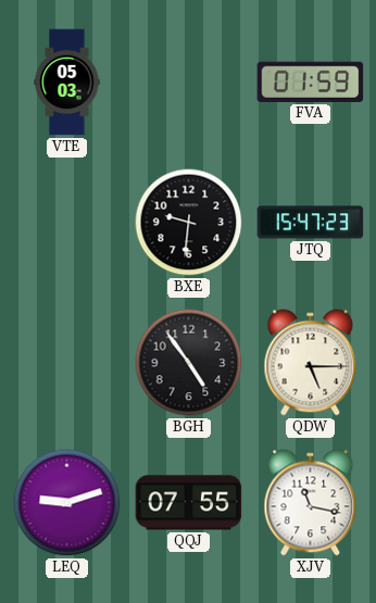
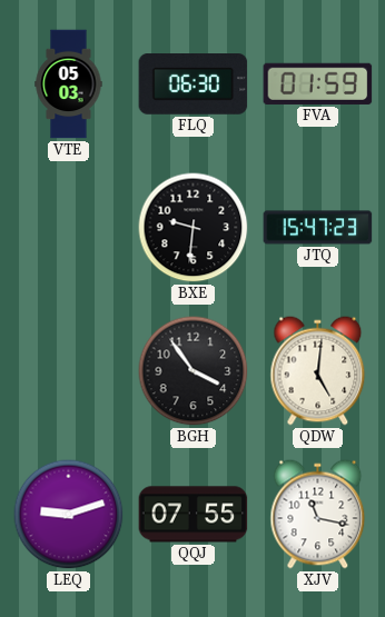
FLQ: none -> 06:30
BGH: 4:54 -> 3:54
QDW: 5:15 -> 5:01
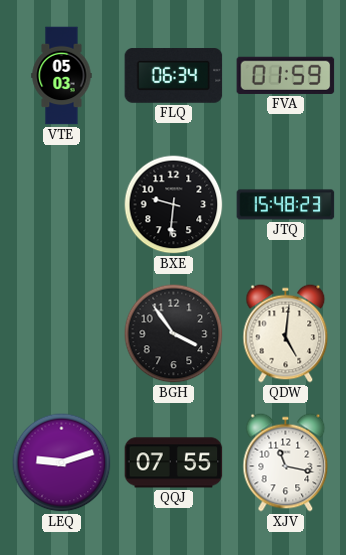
FLQ: 06:30 -> 06:34
JTQ: 15:47 -> 15:48
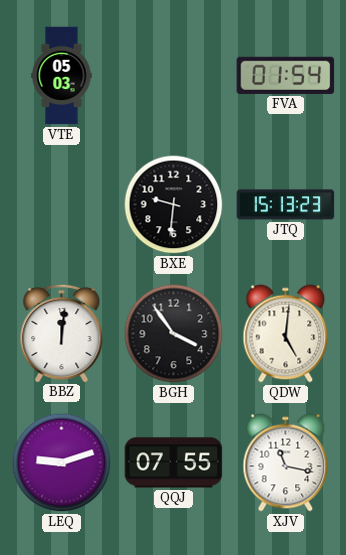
FLQ: 06:34 -> none
FVA: 01:59 -> 01:54
JTQ: 15:48 -> 15:13
BBZ: none -> 12:01
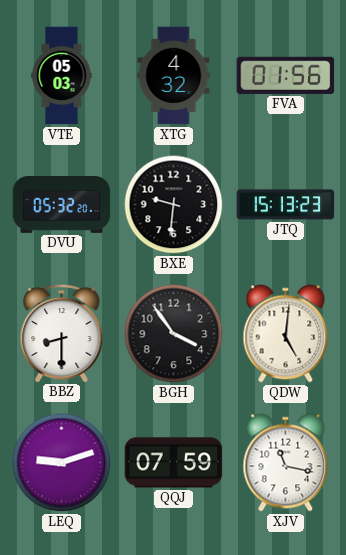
XTG: none -> 4:32
FVA: 01:54 -> 01:56
DVU: none -> 05:32
BBZ: 12:01 -> 8:30
QQJ: 07:55 -> 07:59
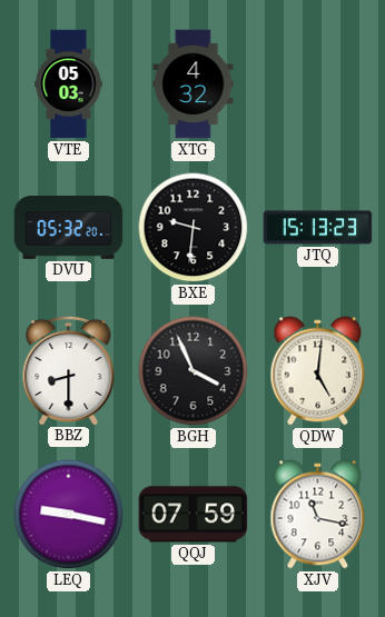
FVA: 01:56 -> none
BGH: 3:54 -> 3:56
LEQ: 9:12 -> 9:17
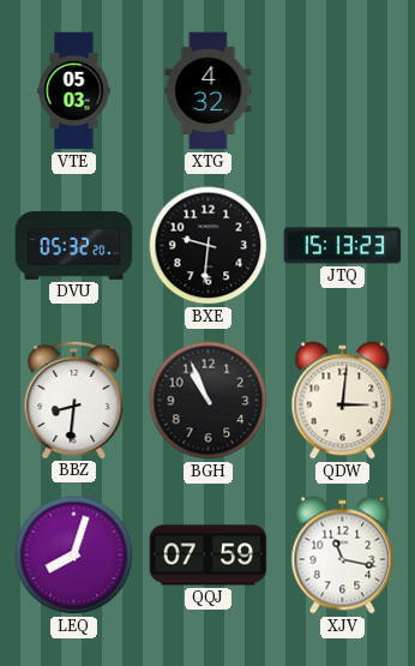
BBZ: 8:30 -> 8:31
BGH: 3:56 -> 10:56
QDW: 5:01 -> 3:01
LEQ: 9:17 -> 8:03
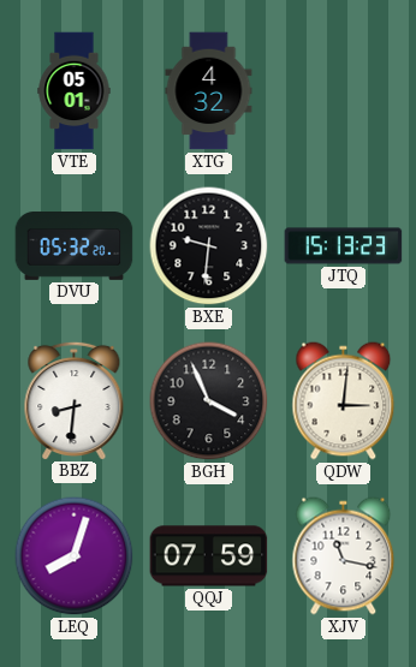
VTE: 05:03 -> 05:01
BGH: 10:56 -> 3:56
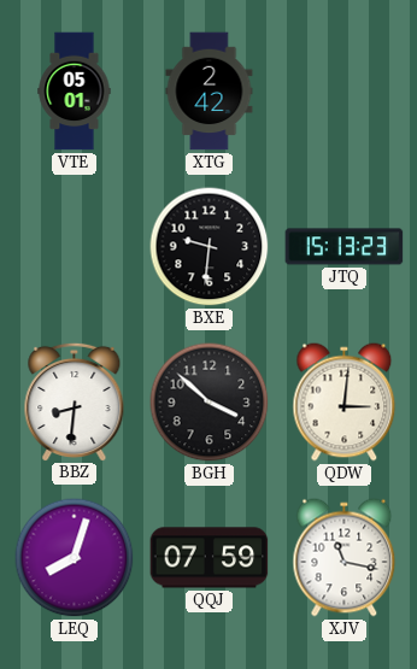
XTG: 4:32 -> 2:42
DVU: 05:32 -> none
BGH: 3:56 -> 3:52
